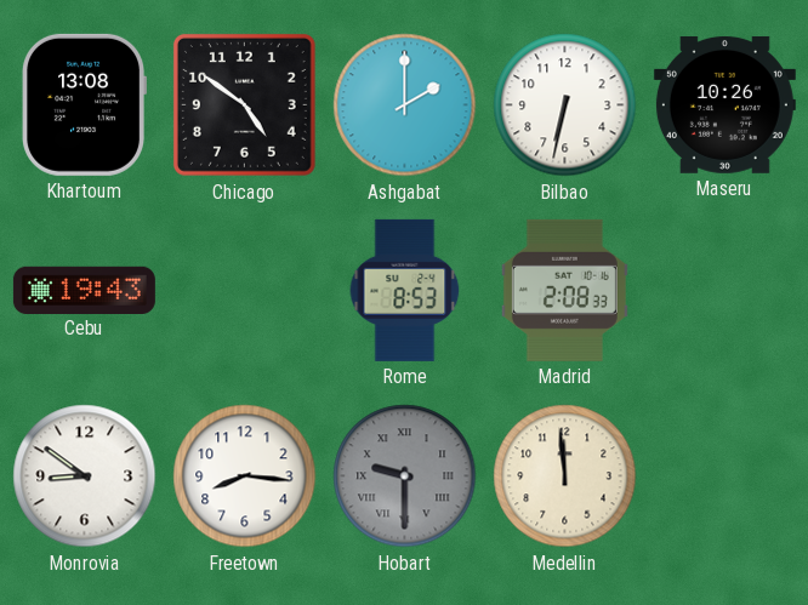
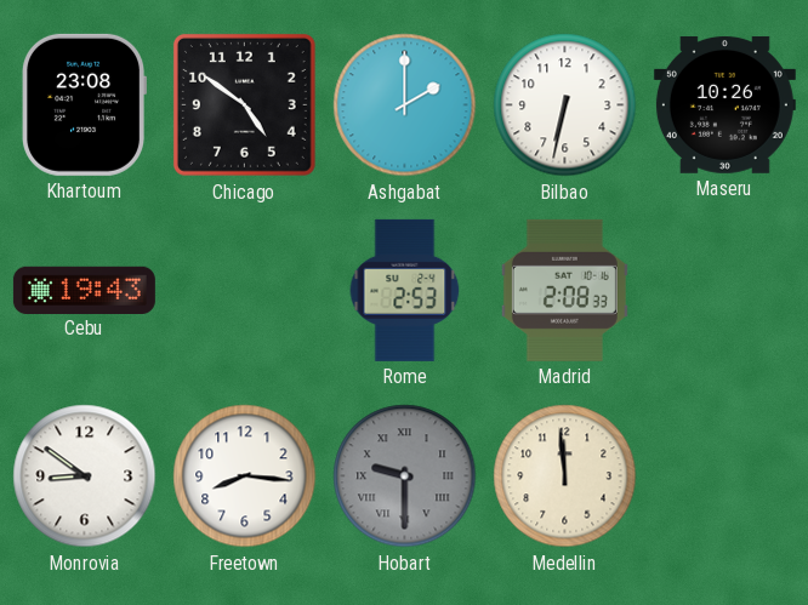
Khartoum: 13:08 -> 23:08
Rome: 8:53 -> 2:53
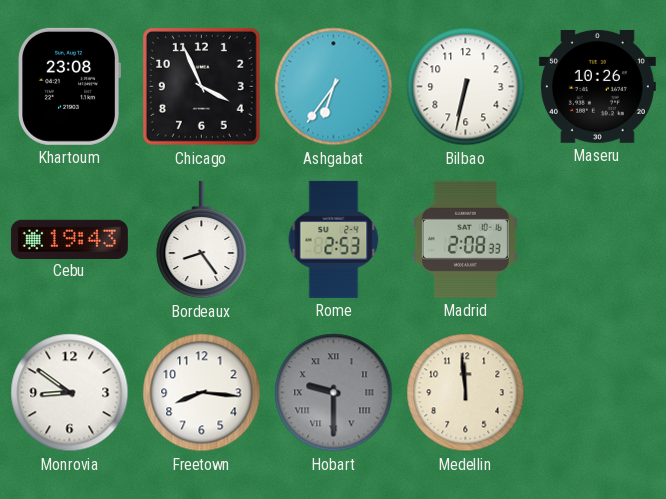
Chicago: 4:51 -> 3:56
Ashgabat: 2:00 -> 6:36
Bordeaux: none -> 8:24
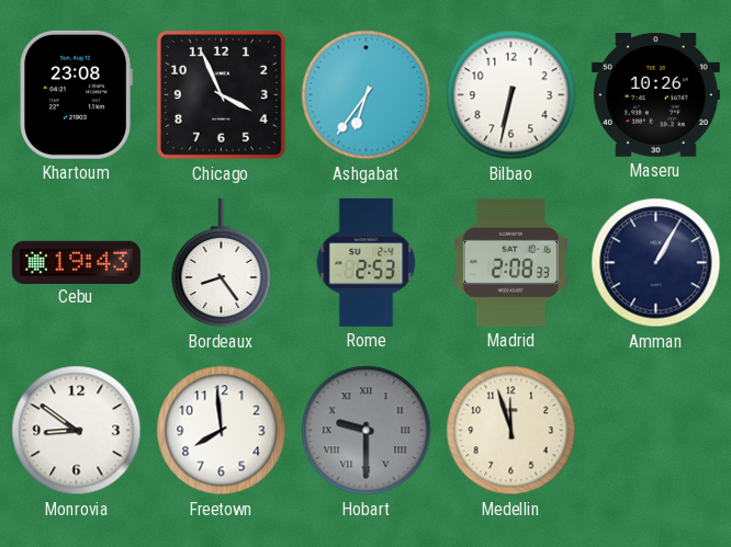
Amman: none -> 1:05
Freetown: 8:16 -> 7:59
Medellin: 11:59 -> 11:57
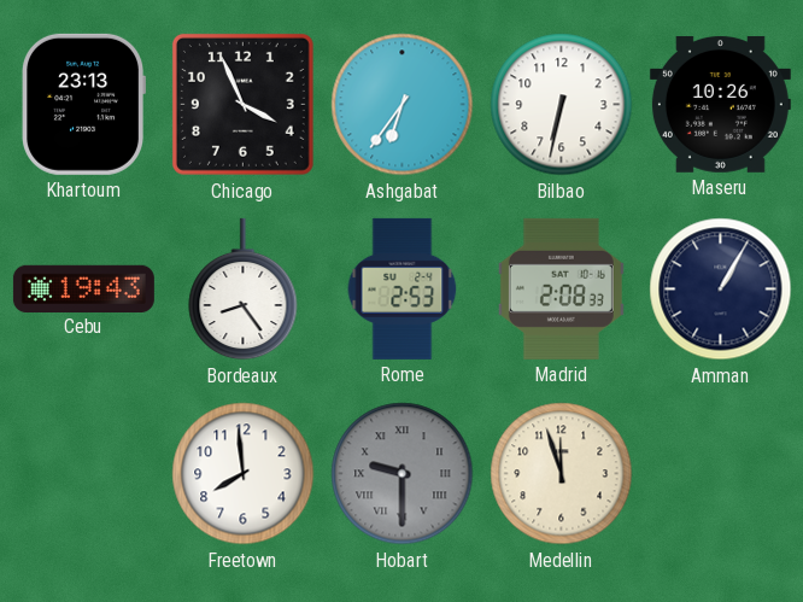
Khartoum: 23:08 -> 23:13
Monrovia: 8:51 -> none
